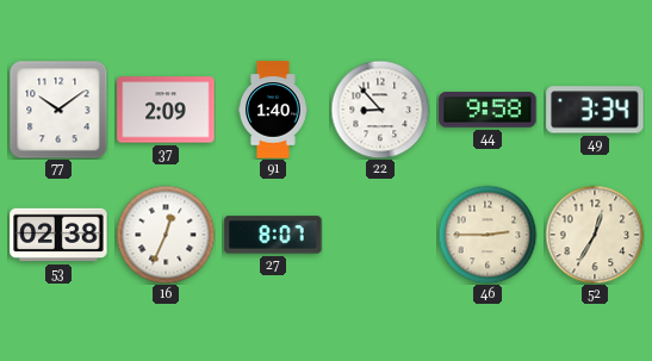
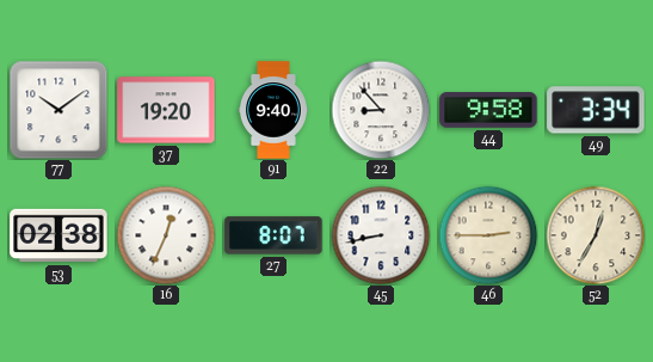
37: 2:09 -> 19:20
91: 1:40 -> 9:40
45: none -> 8:43
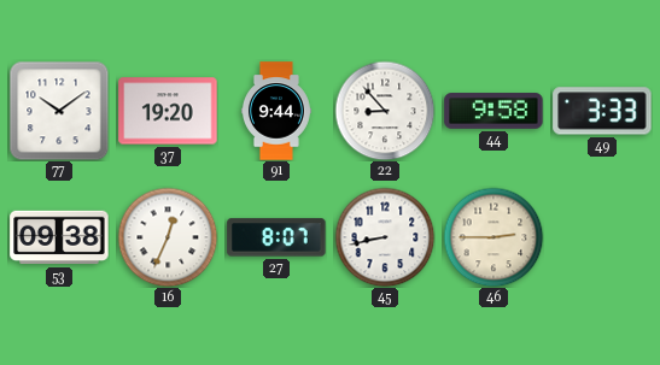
91: 9:40 -> 9:44
49: 3:34 -> 3:33
53: 02:38 -> 09:38
52: 12:35 -> none
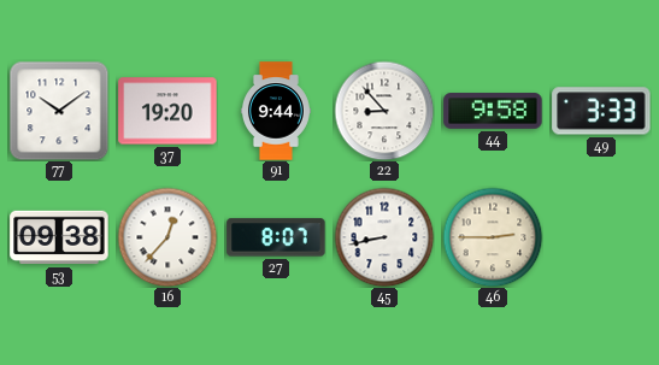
16: 12:34 -> 12:37
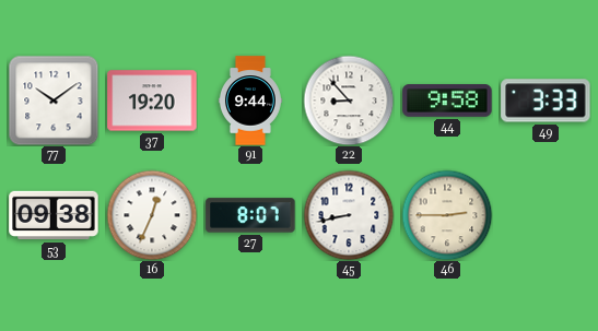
16: 12:37 -> 12:34
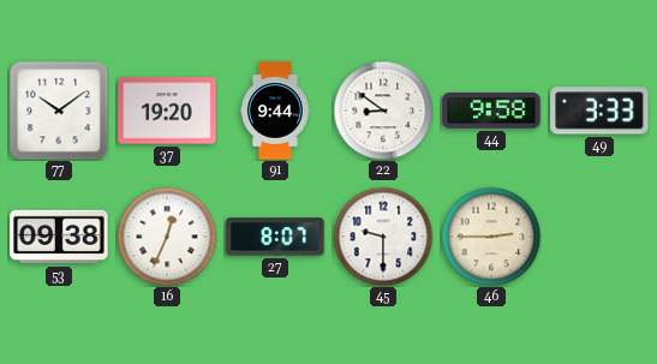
22: 8:53 -> 8:51
45: 8:43 -> 9:30
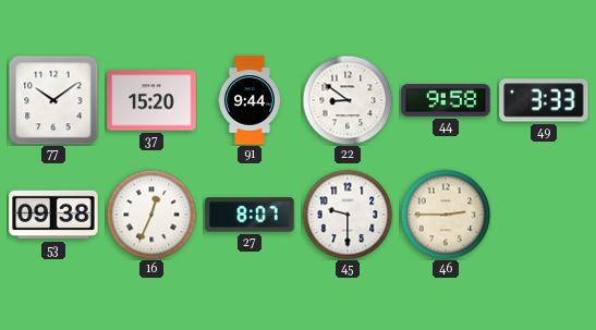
37: 19:20 -> 15:20
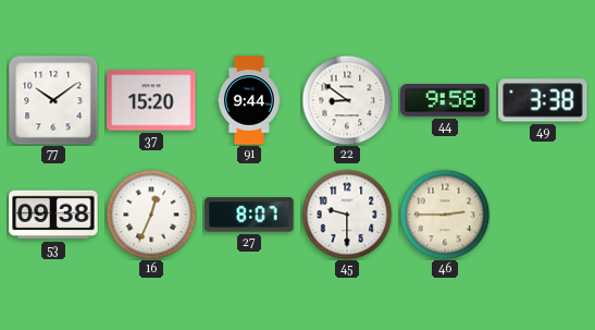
49: 3:33 -> 3:38
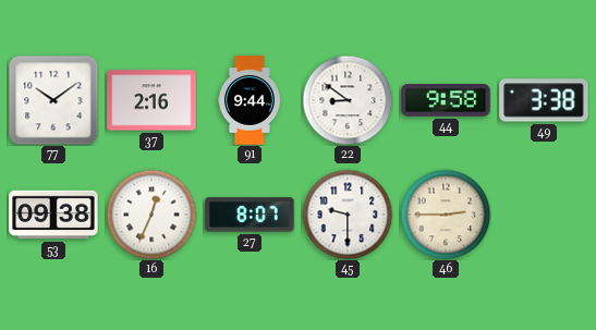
37: 15:20 -> 2:16
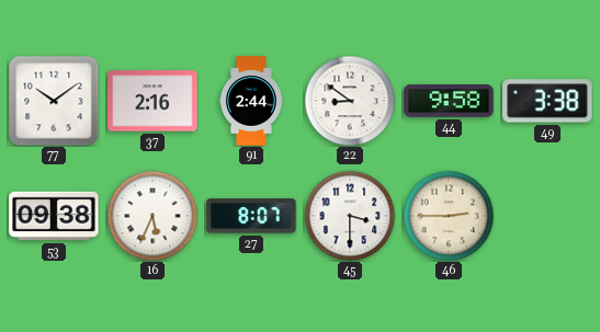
91: 9:44 -> 2:44
16: 12:34 -> 5:34
45: 9:30 -> 3:30
